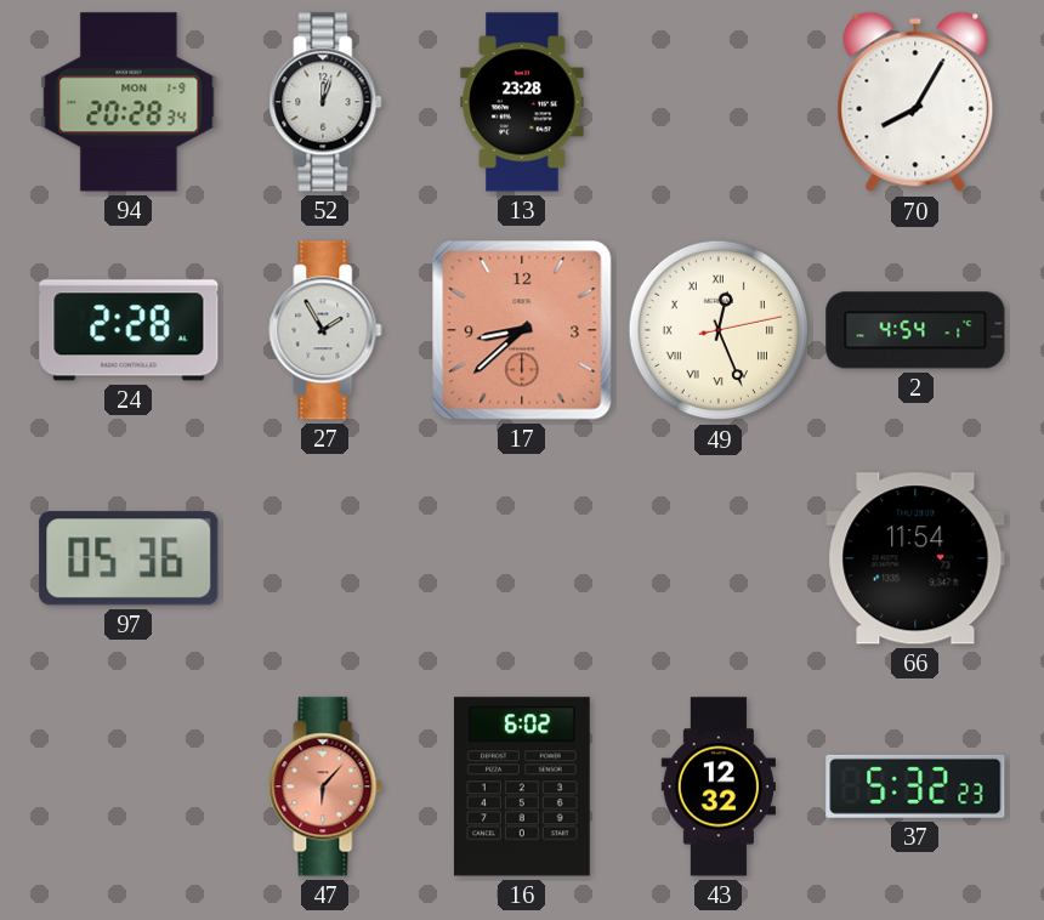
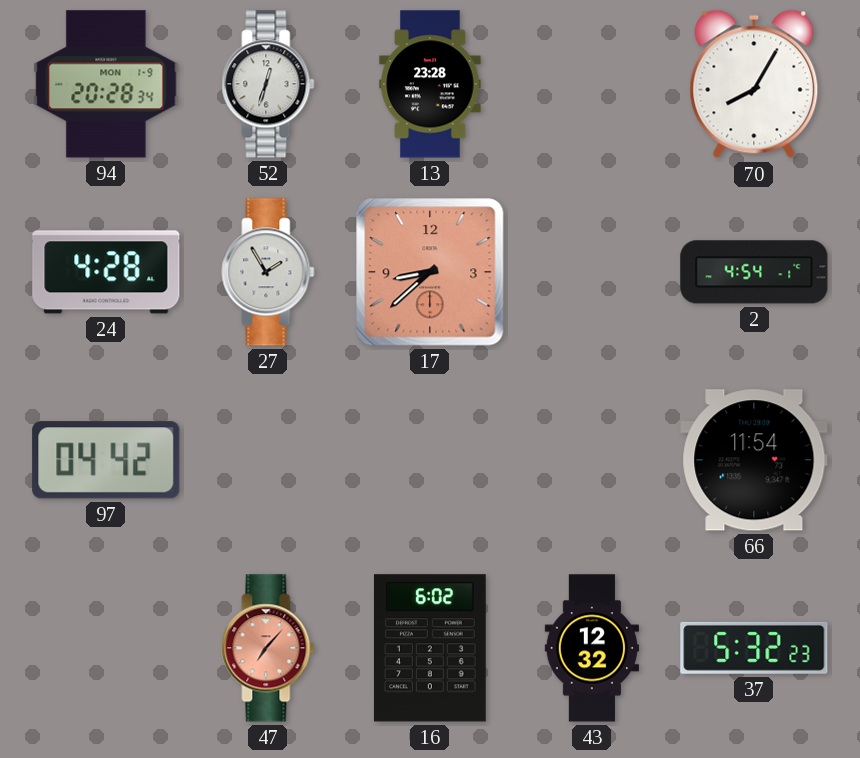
52: 12:03 -> 12:33
24: 2:28 -> 4:28
49: 12:26 -> none
97: 05:36 -> 04:42
47: 6:07 -> 7:07
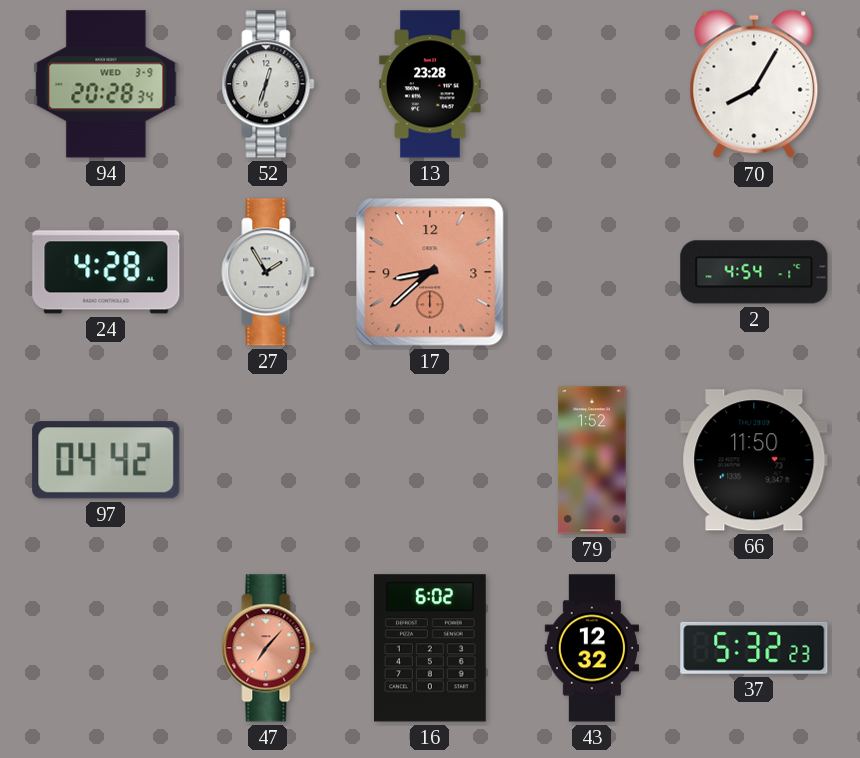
94 date: MON 1-9 -> WED 3-9
79: none -> 1:52
66: 11:54 -> 11:50
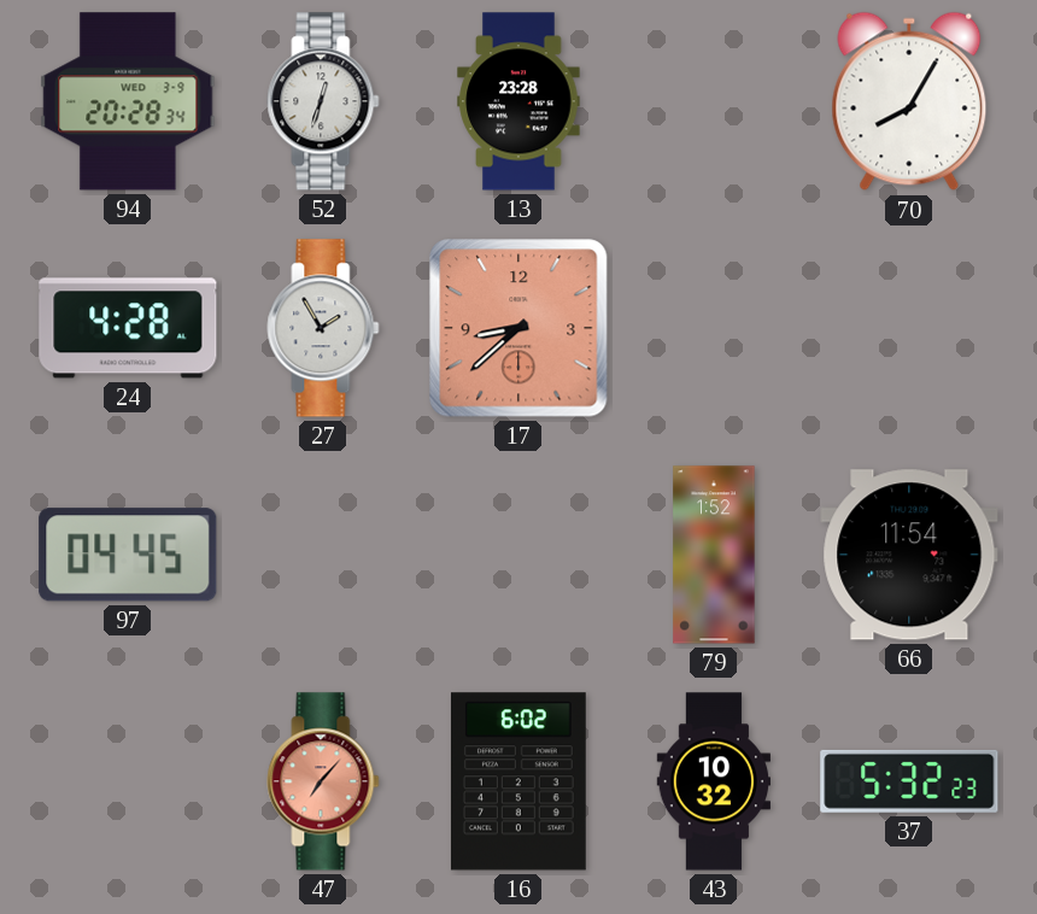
2: 4:54 -> none
97: 04:42 -> 04:45
66: 11:50 -> 11:54
43: 12:32 -> 10:32
